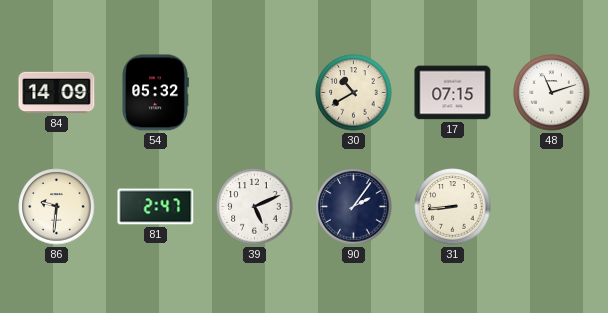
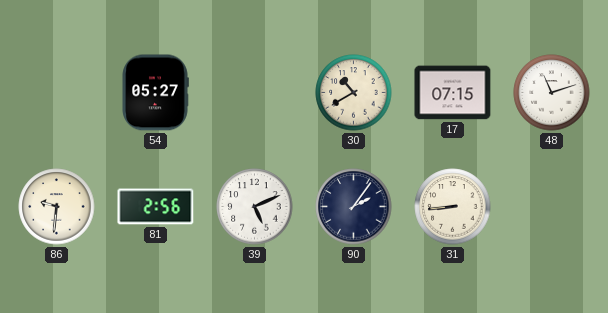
84: 14:09 -> none
54: 05:32 -> 05:27
81: 2:47 -> 2:56
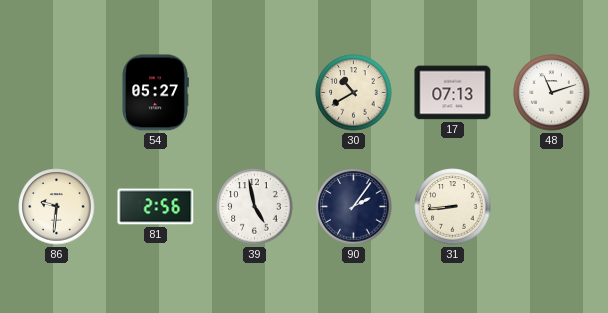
17: 07:15 -> 07:13
39: 5:11 -> 4:58
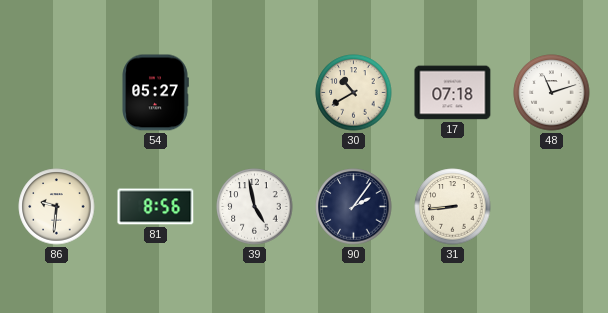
17: 07:13 -> 07:18
81: 2:56 -> 8:56
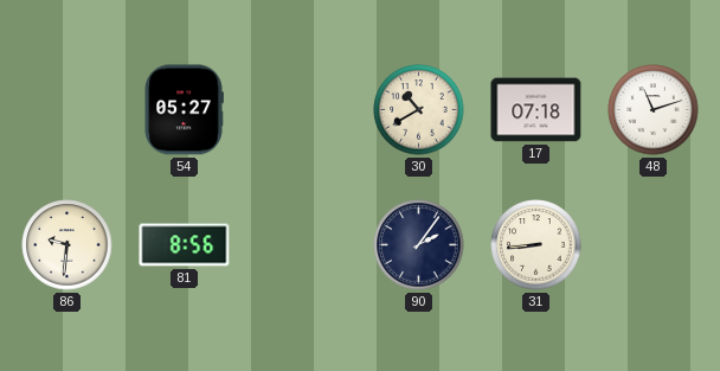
39: 4:58 -> none
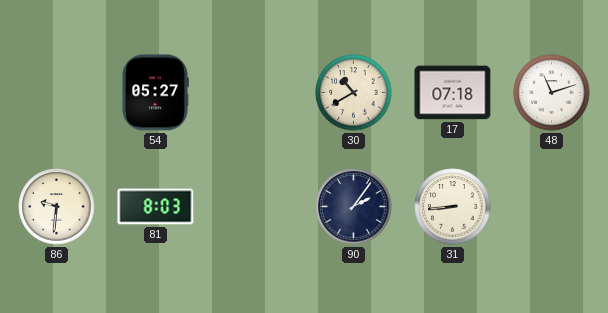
81: 8:56 -> 8:03
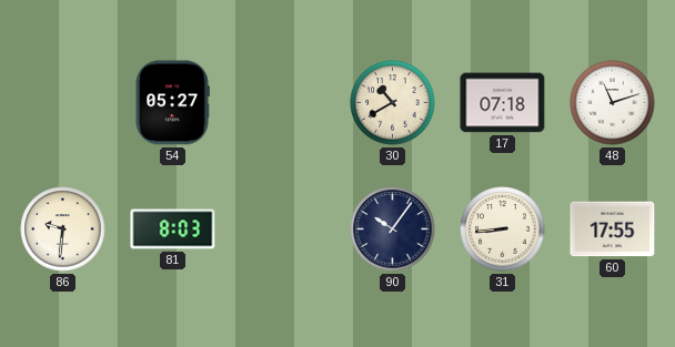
90: 2:06 -> 10:06
60: none -> 17:55
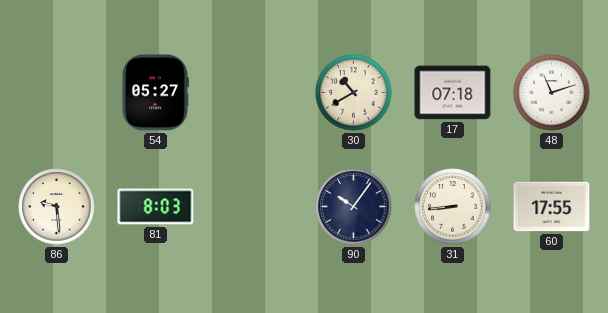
86: 9:31 -> 9:29
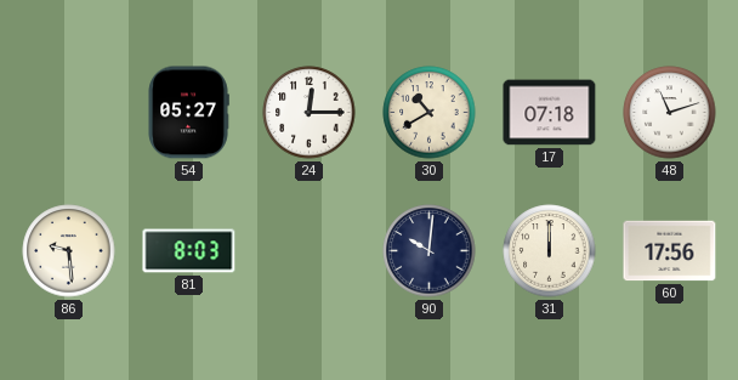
24: none -> 12:15
90: 10:06 -> 10:01
31: 8:44 -> 12:00
60: 17:55 -> 17:56
